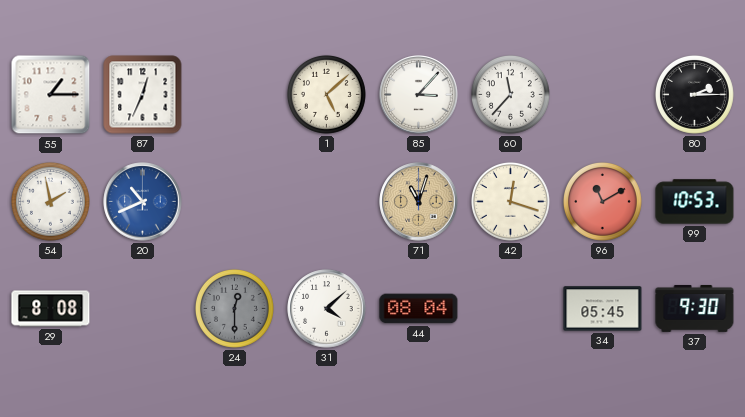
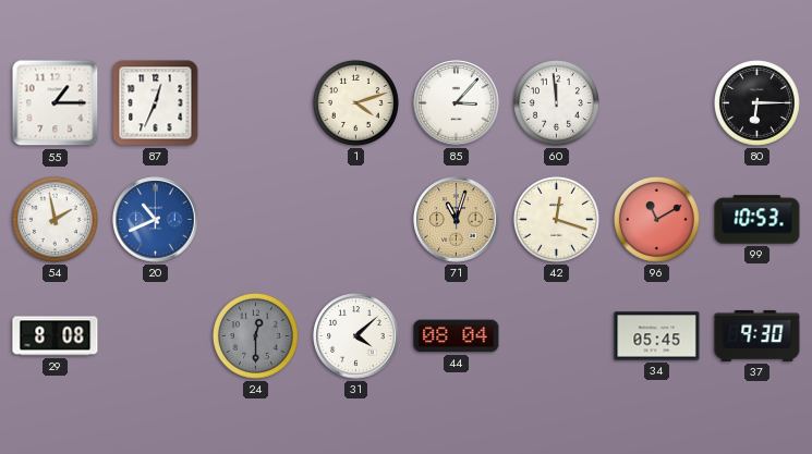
1: 5:08 -> 4:12
60: 11:37 -> 11:59
80: 2:15 -> 6:15
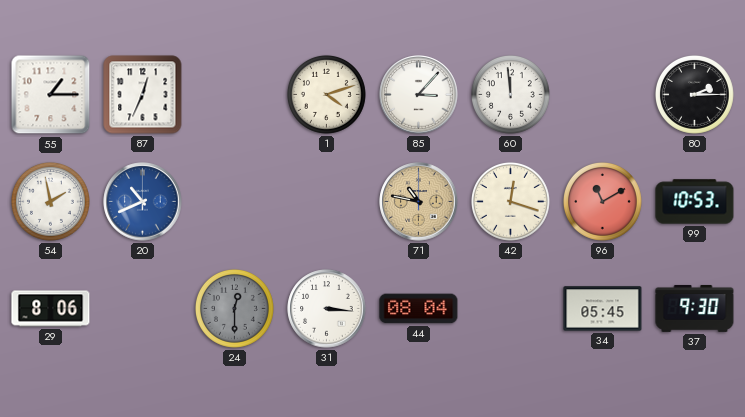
80: 6:15 -> 2:15
71: 11:03 -> 10:47
29: 8:08 -> 8:06
31: 4:08 -> 3:16
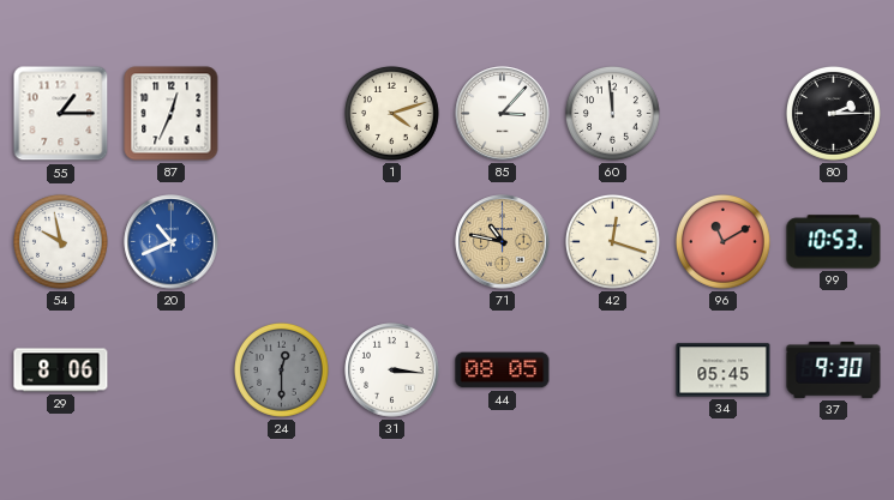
54: 1:58 -> 9:58
44: 08:04 -> 08:05
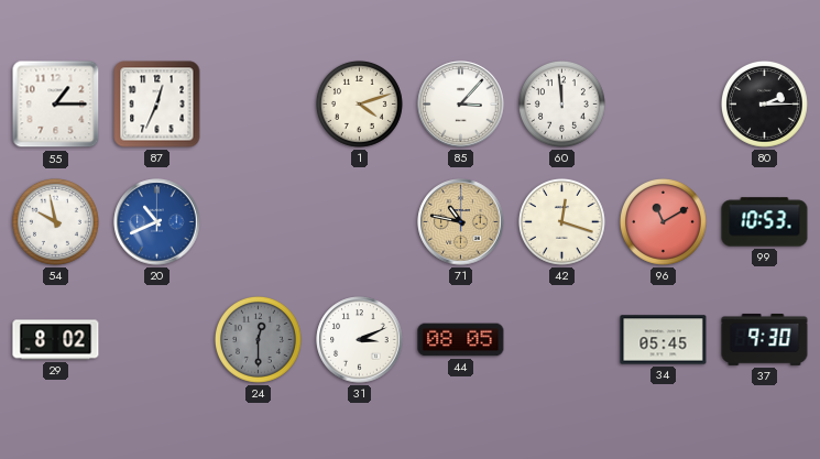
29: 8:06 -> 8:02
31: 3:16 -> 3:11
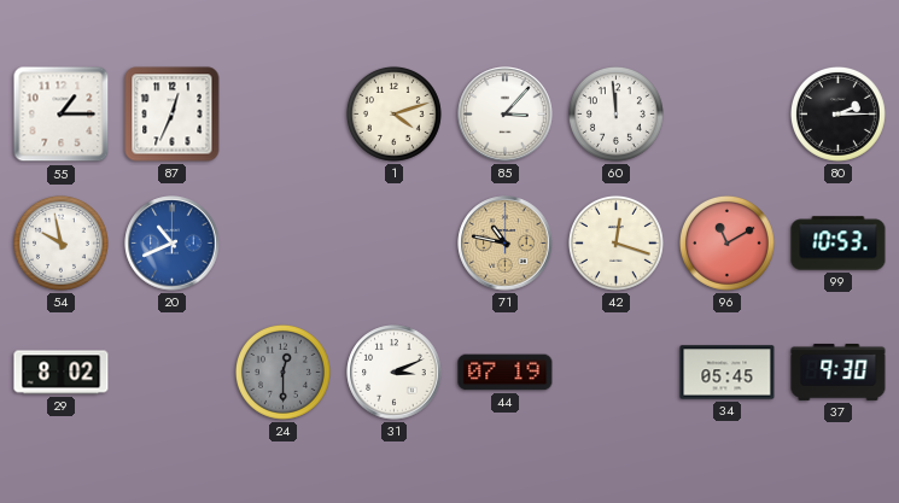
44: 08:05 -> 07:19
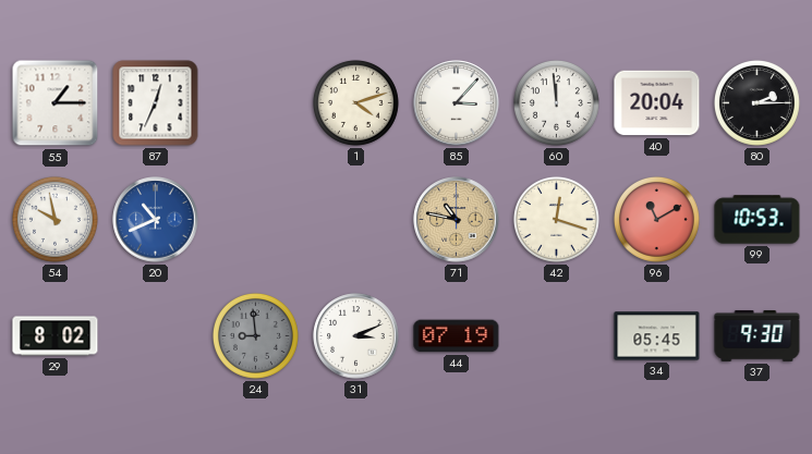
40: none -> 20:04
24: 12:30 -> 8:59
